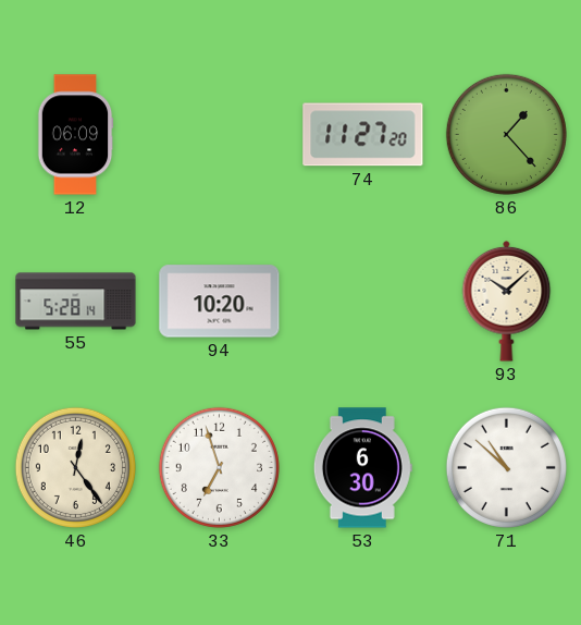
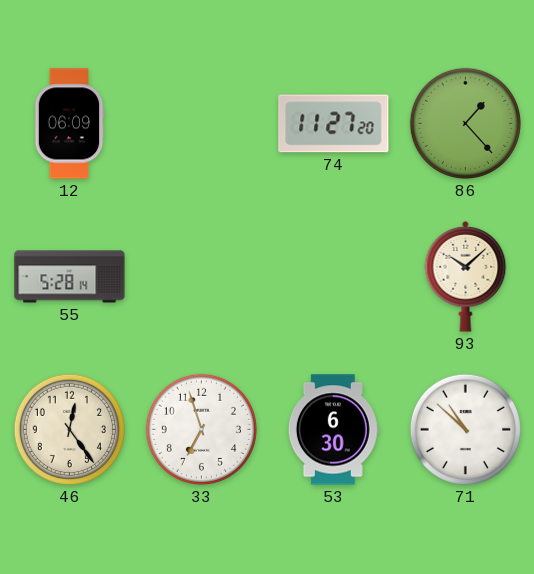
94: 10:20 -> none
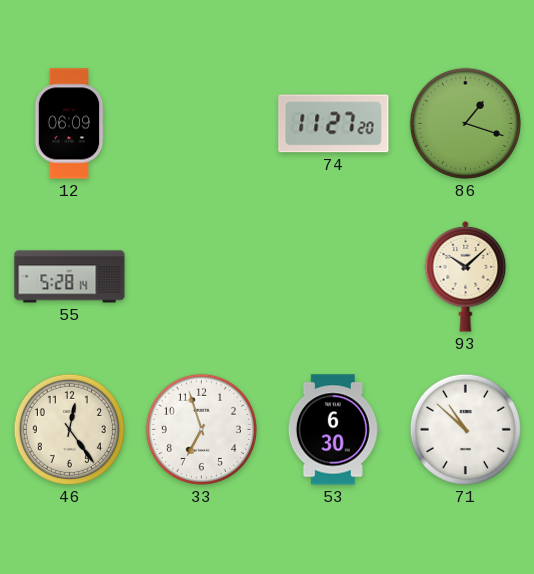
86: 1:23 -> 1:18
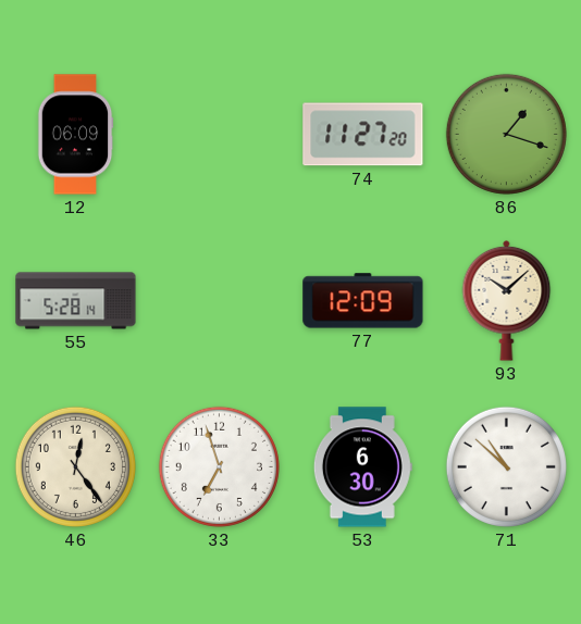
77: none -> 12:09
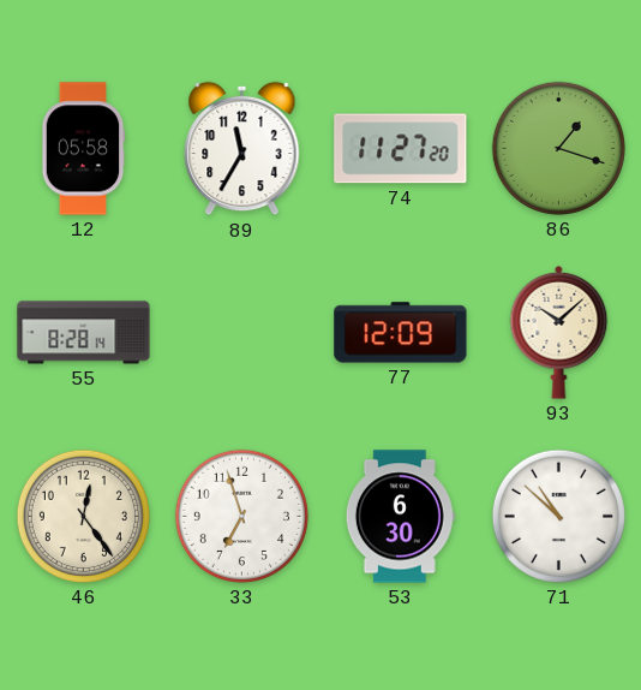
12: 06:09 -> 05:58
89: none -> 11:35
55: 5:28 -> 8:28
